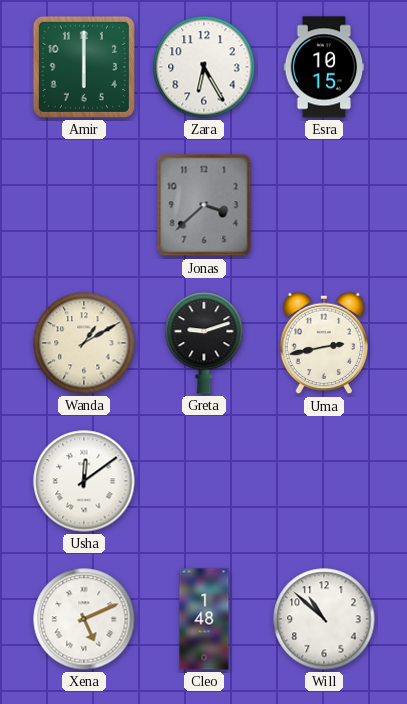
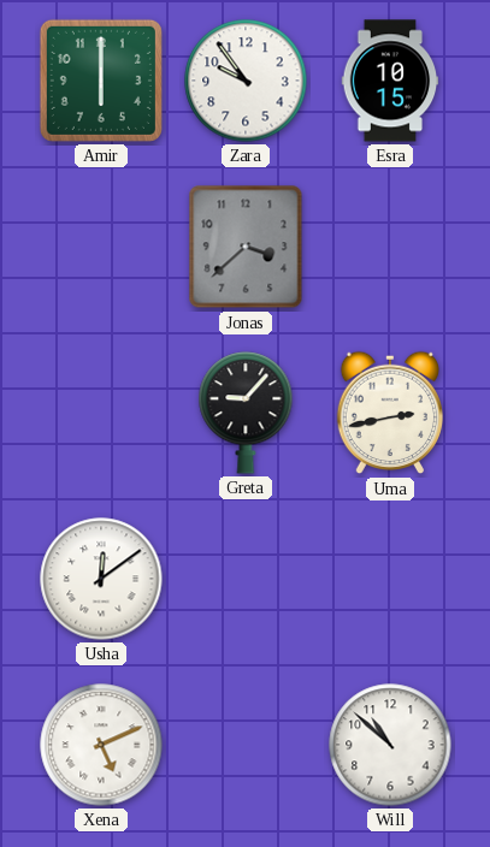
Zara: 6:25 -> 9:54
Wanda: 1:10 -> none
Greta: 9:12 -> 9:07
Cleo: 1:48 -> none
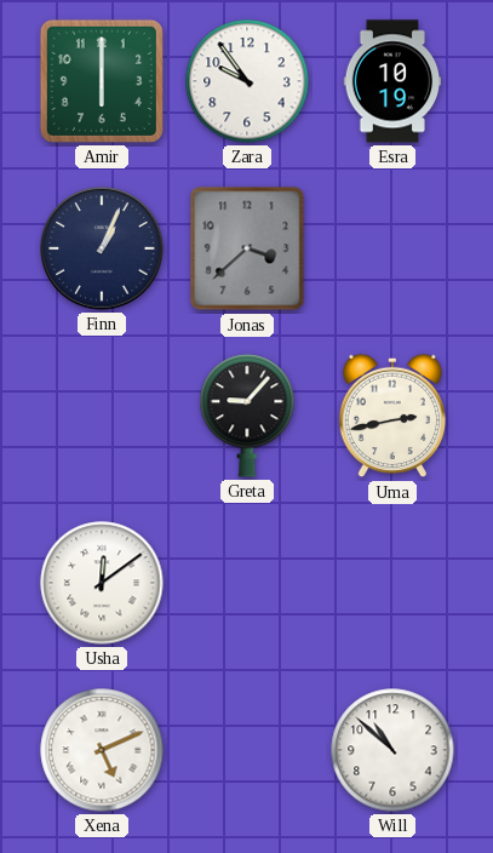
Esra: 10:15 -> 10:19
Finn: none -> 1:04
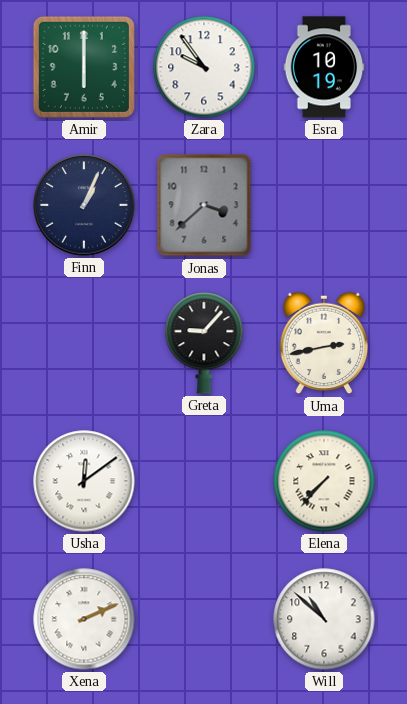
Elena: none -> 7:37
Xena: 5:11 -> 2:11
